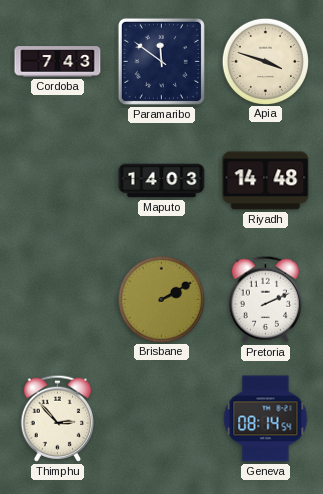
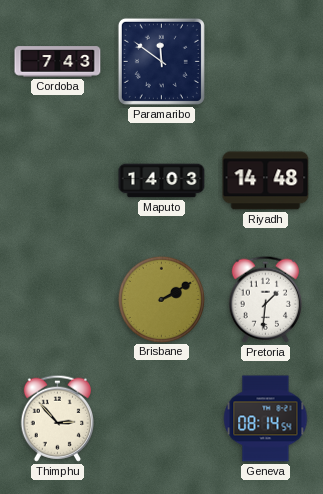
Apia: 3:48 -> none
Pretoria: 2:11 -> 1:31
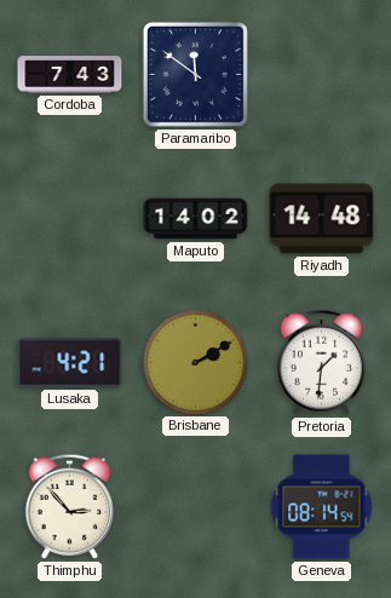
Maputo: 14:03 -> 14:02
Lusaka: none -> 4:21
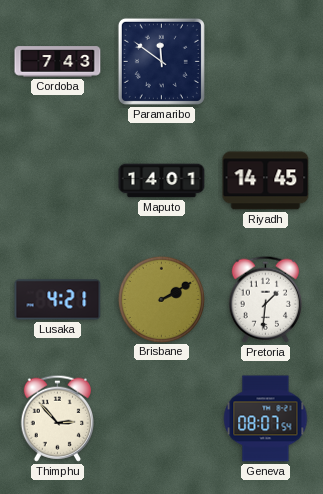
Maputo: 14:02 -> 14:01
Riyadh: 14:48 -> 14:45
Geneva: 08:14 -> 08:07
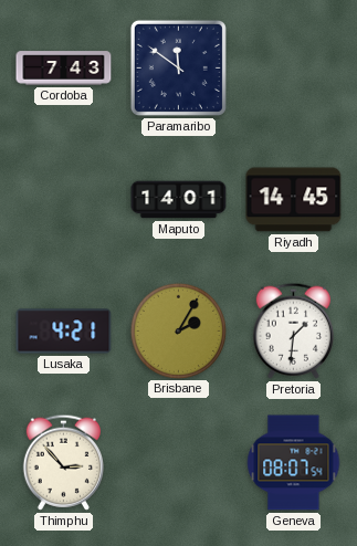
Brisbane: 2:10 -> 2:05
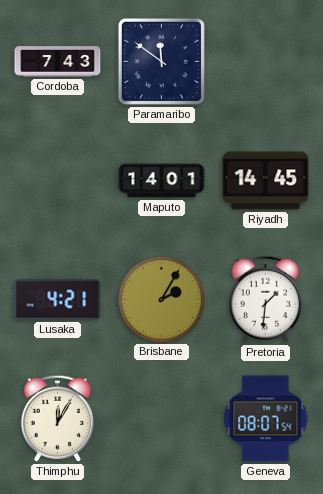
Thimphu: 2:53 -> 12:05
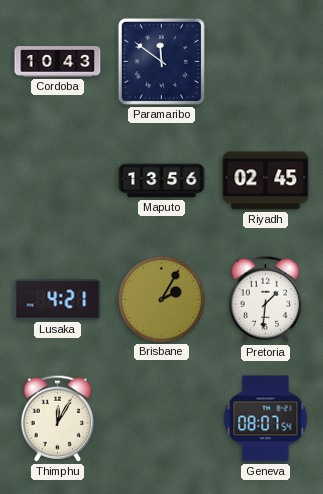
Cordoba: 7:43 -> 10:43
Maputo: 14:01 -> 13:56
Riyadh: 14:45 -> 02:45
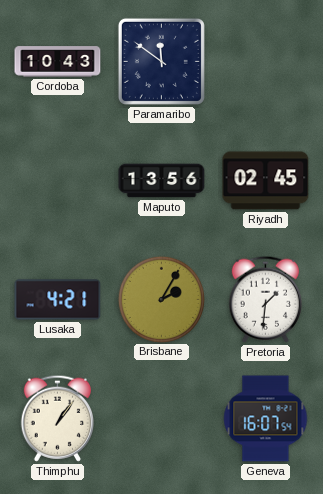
Thimphu: 12:05 -> 1:06
Geneva: 08:07 -> 16:07
